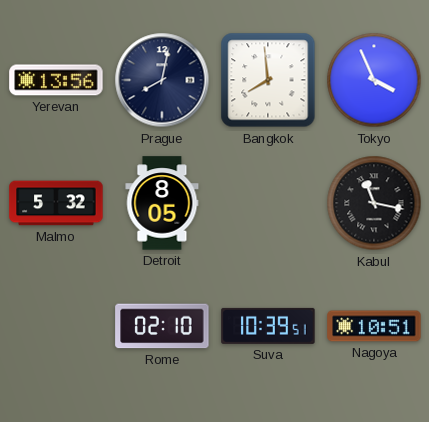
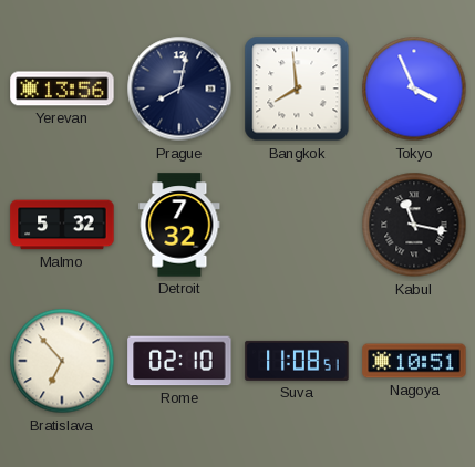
Detroit: 8:05 -> 7:32
Bratislava: none -> 6:53
Suva: 10:39 -> 11:08
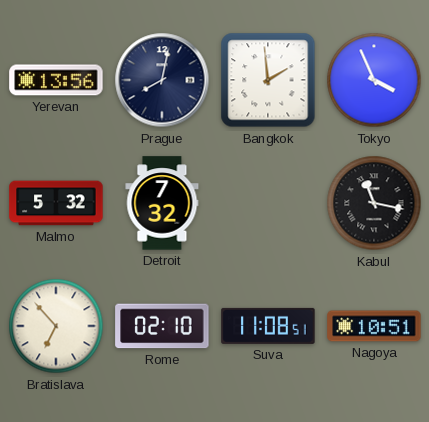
Bangkok: 7:59 -> 1:59
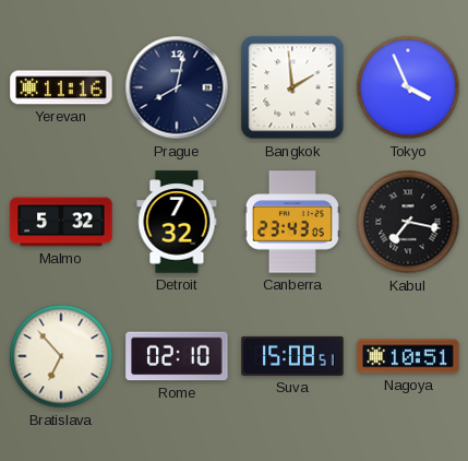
Yerevan: 13:56 -> 11:16
Canberra: none -> 23:43
Kabul: 11:17 -> 7:17
Suva: 11:08 -> 15:08
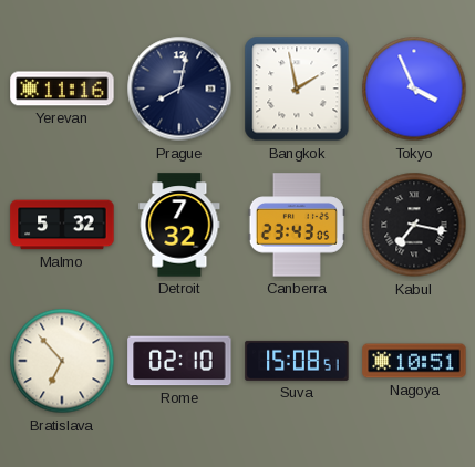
Bangkok: 1:59 -> 1:58
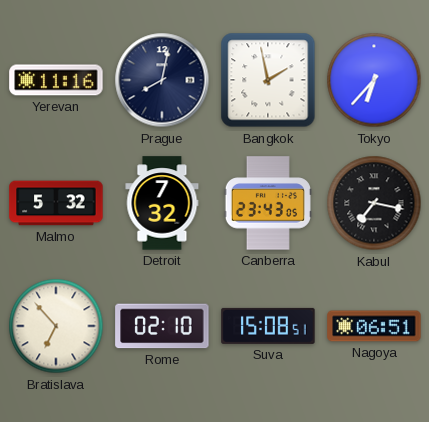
Tokyo: 3:56 -> 6:37
Nagoya: 10:51 -> 06:51
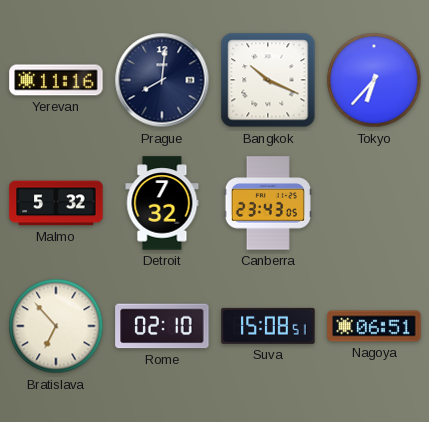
Prague: 8:02 -> 8:01
Bangkok: 1:58 -> 10:19
Kabul: 7:17 -> none
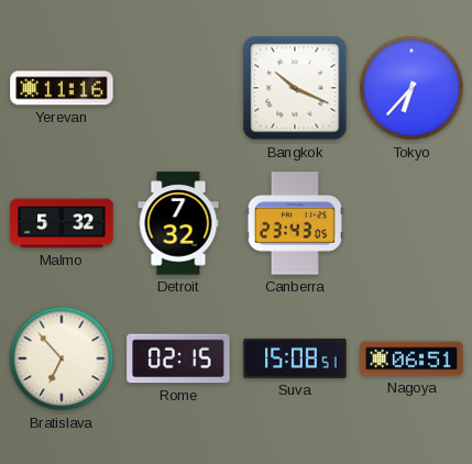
Prague: 8:01 -> none
Rome: 02:10 -> 02:15
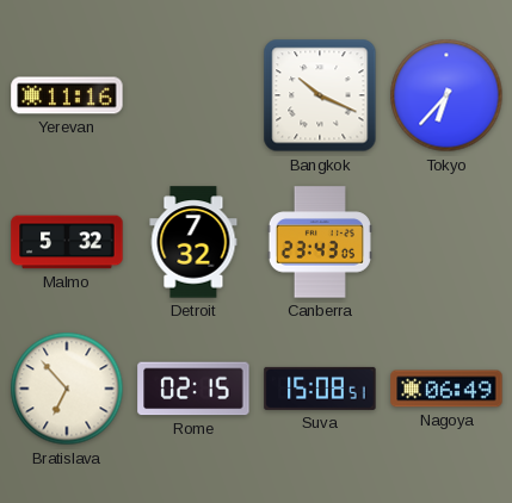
Nagoya: 06:51 -> 06:49
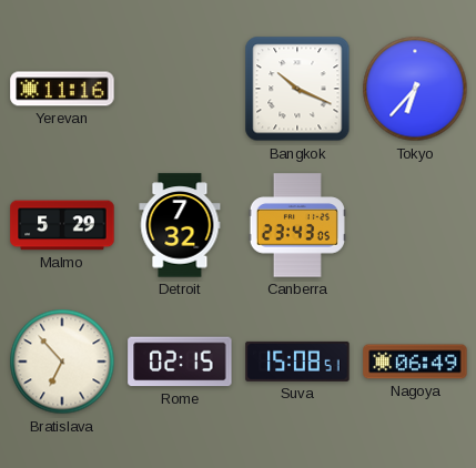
Malmo: 5:32 -> 5:29
